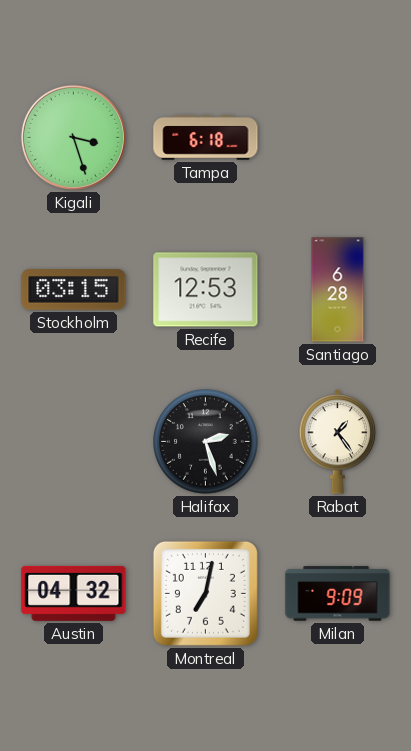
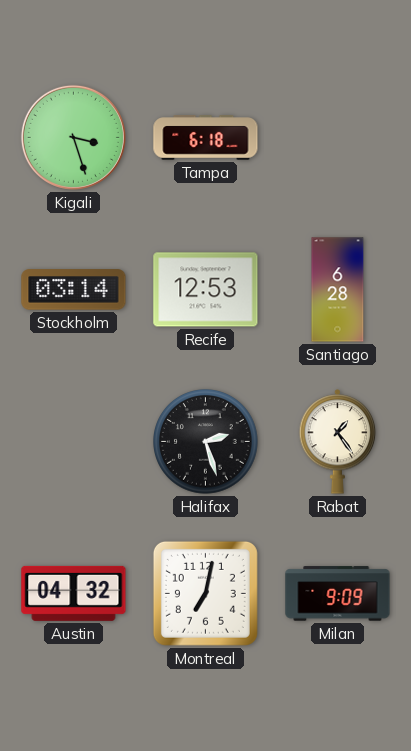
Stockholm: 03:15 -> 03:14
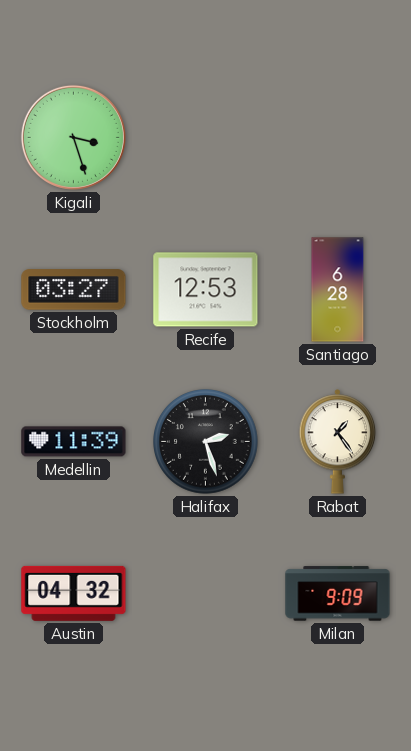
Tampa: 6:18 -> none
Stockholm: 03:14 -> 03:27
Medellin: none -> 11:39
Montreal: 7:02 -> none
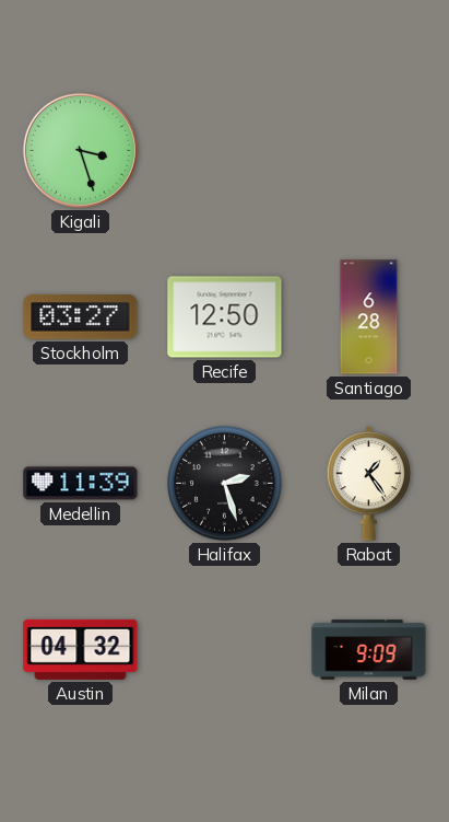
Recife: 12:53 -> 12:50
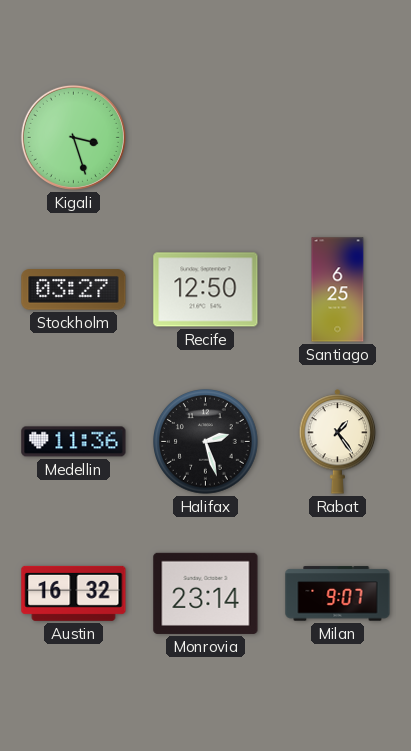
Santiago: 6:28 -> 6:25
Medellin: 11:39 -> 11:36
Austin: 04:32 -> 16:32
Monrovia: none -> 23:14
Milan: 9:09 -> 9:07
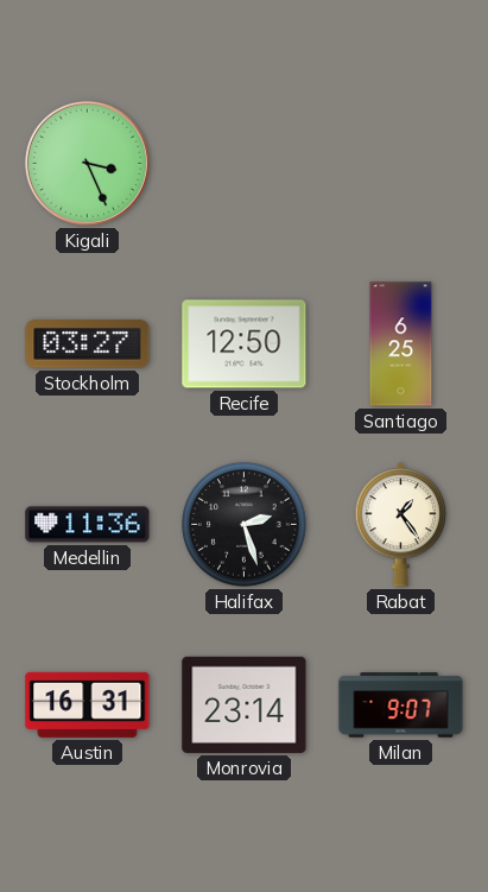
Kigali: 3:27 -> 3:26
Austin: 16:32 -> 16:31
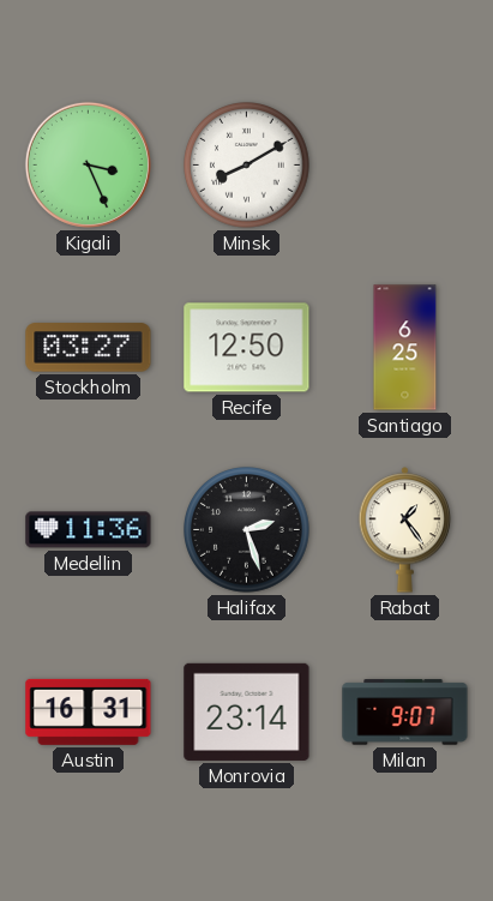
Minsk: none -> 8:10
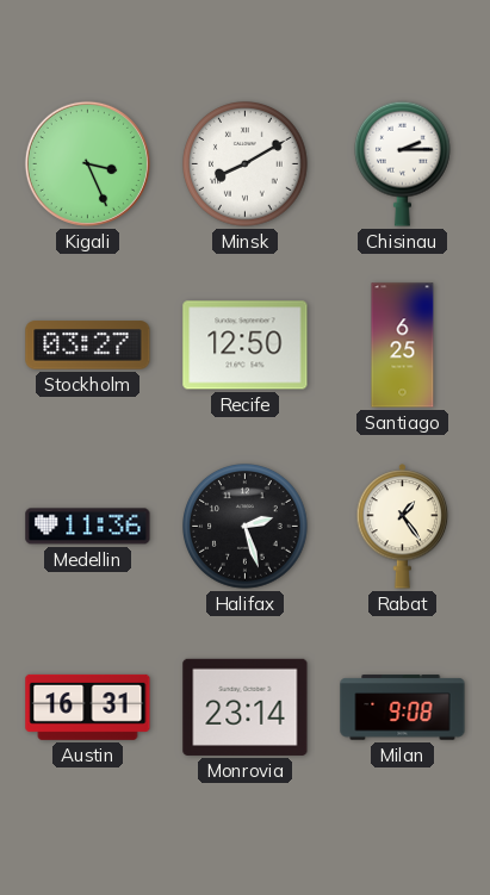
Chisinau: none -> 2:15
Milan: 9:07 -> 9:08
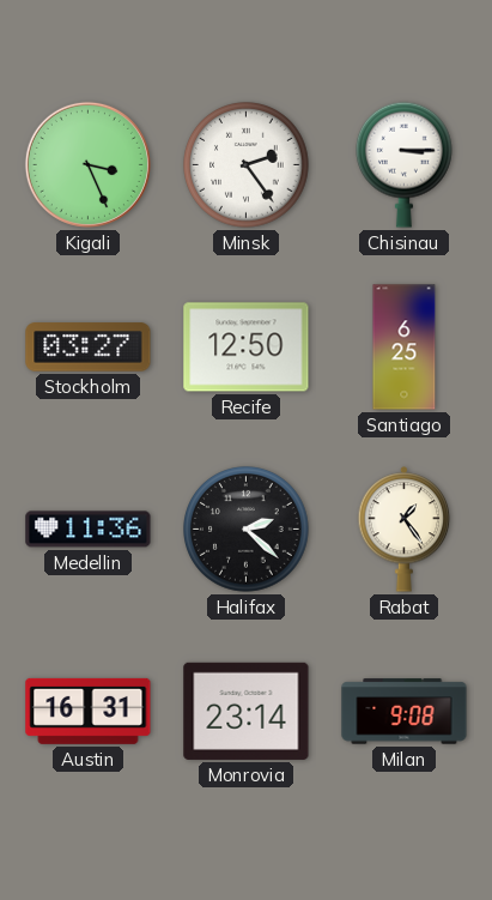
Minsk: 8:10 -> 2:24
Chisinau: 2:15 -> 3:15
Halifax: 2:27 -> 2:22
